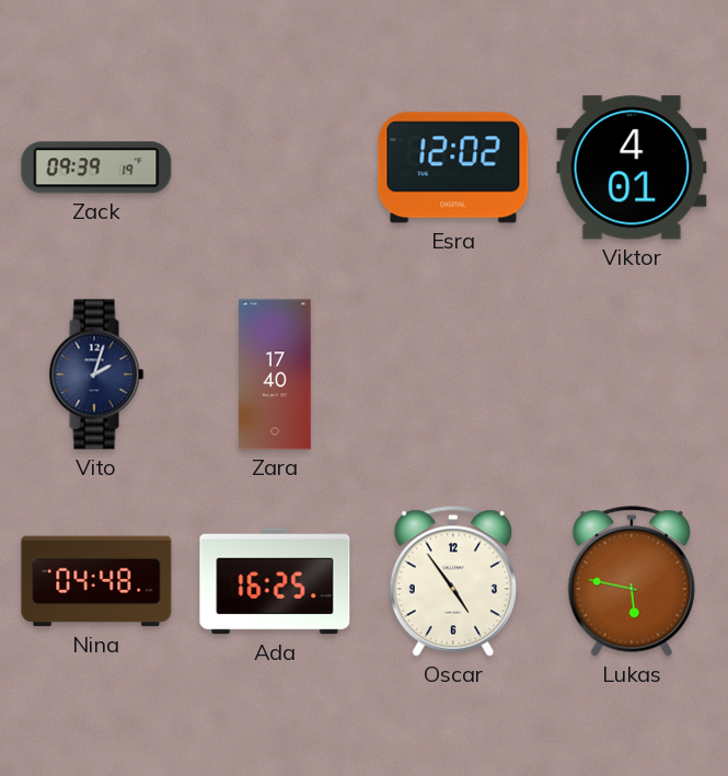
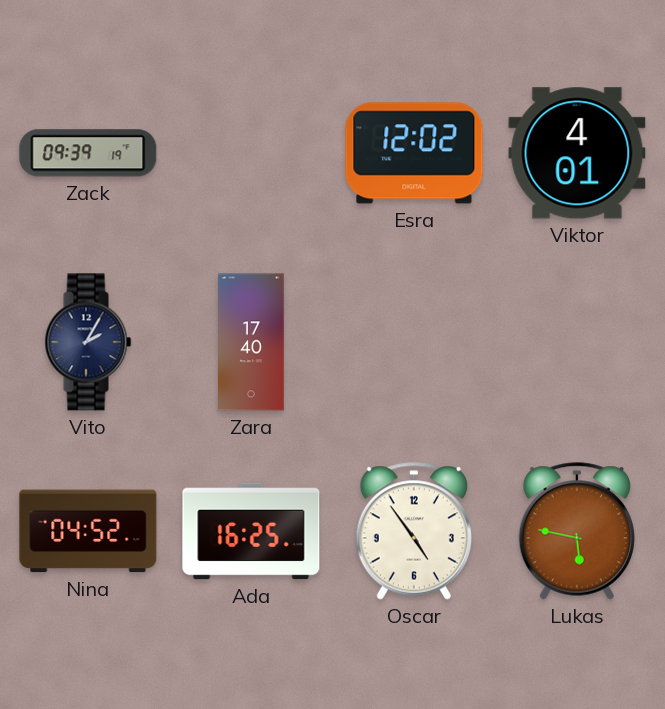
Vito: 2:03 -> 2:05
Nina: 04:48 -> 04:52
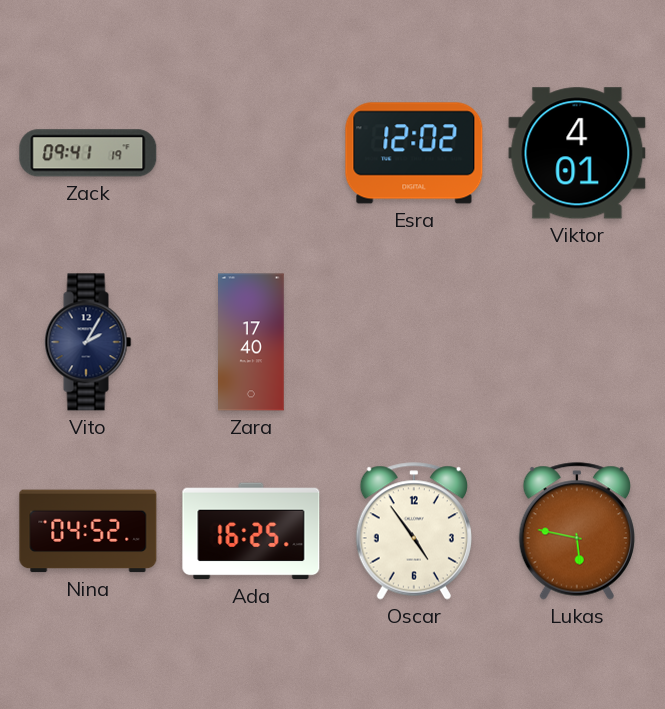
Zack: 09:39 -> 09:41
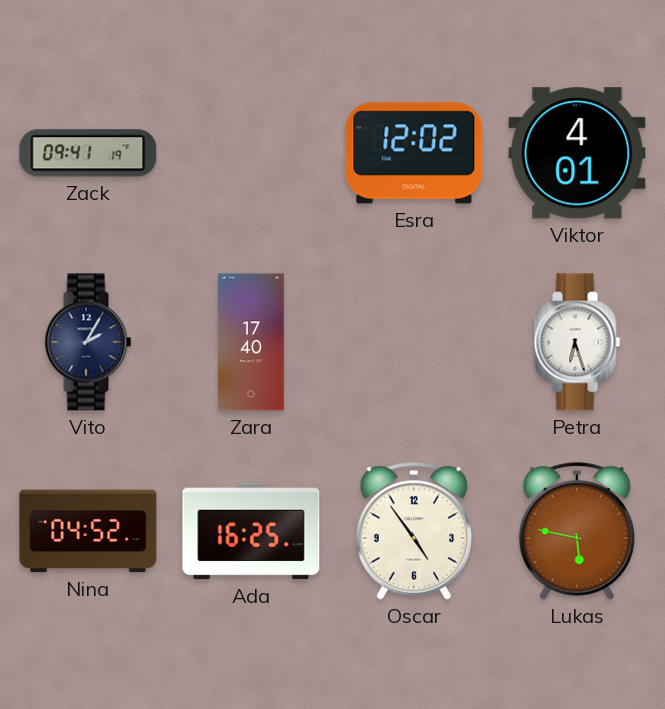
Petra: none -> 6:27
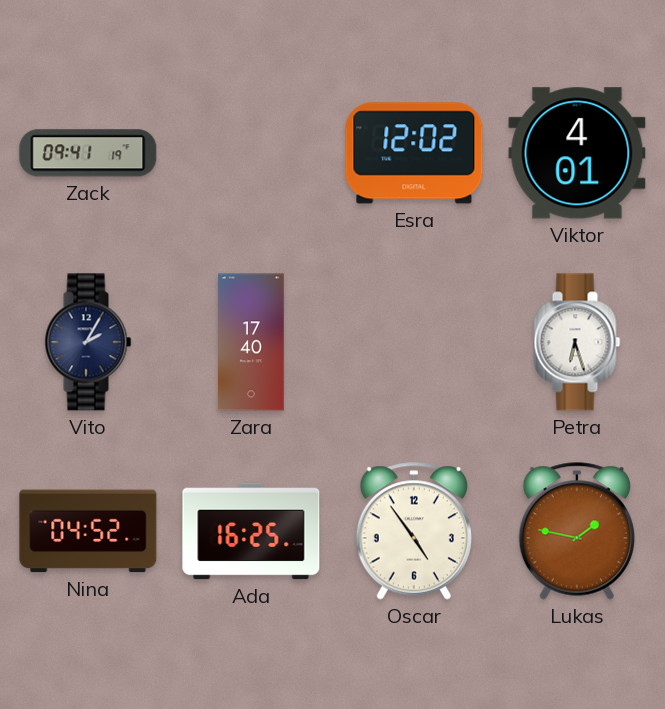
Lukas: 5:47 -> 1:47
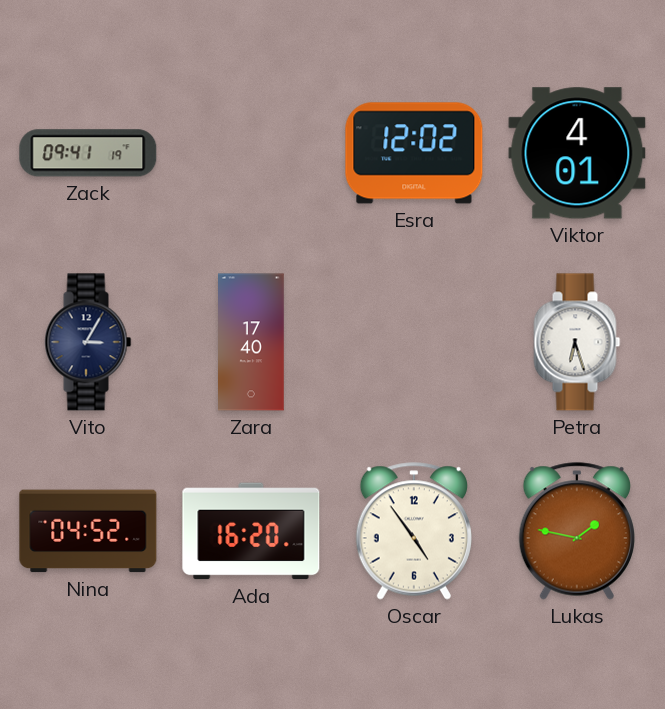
Vito: 2:05 -> 3:05
Ada: 16:25 -> 16:20
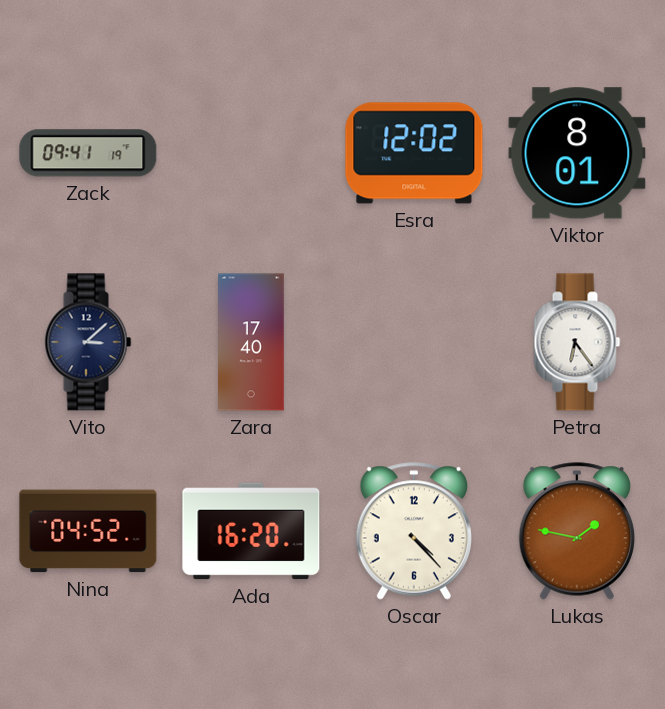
Viktor: 4:01 -> 8:01
Vito: 3:05 -> 3:08
Petra: 6:27 -> 6:24
Oscar: 4:54 -> 4:23
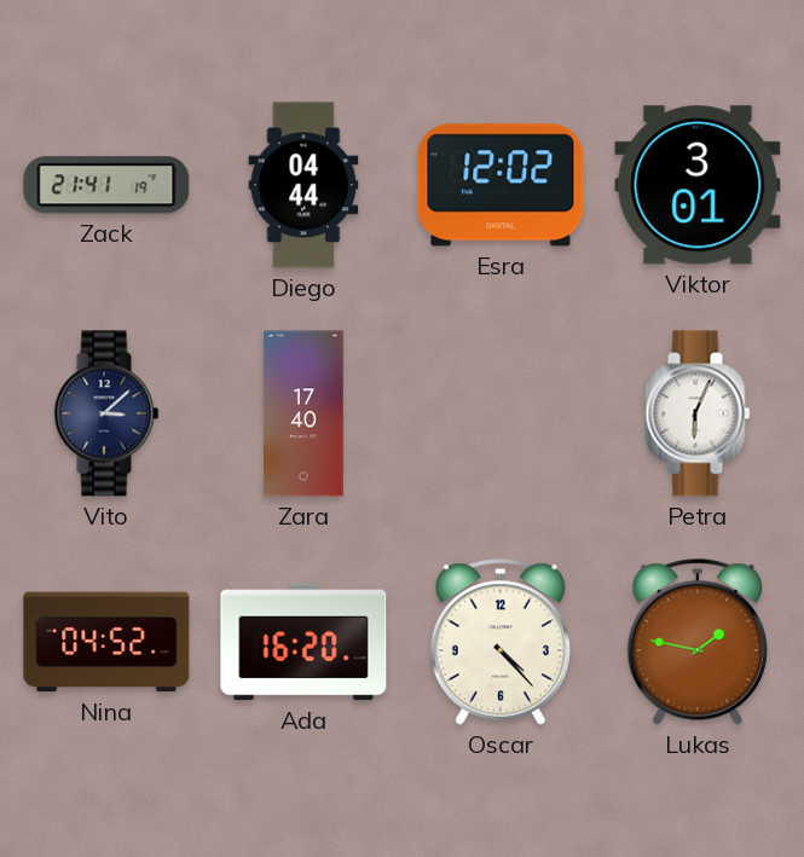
Zack: 09:41 -> 21:41
Diego: none -> 04:44
Viktor: 8:01 -> 3:01
Petra: 6:24 -> 6:04
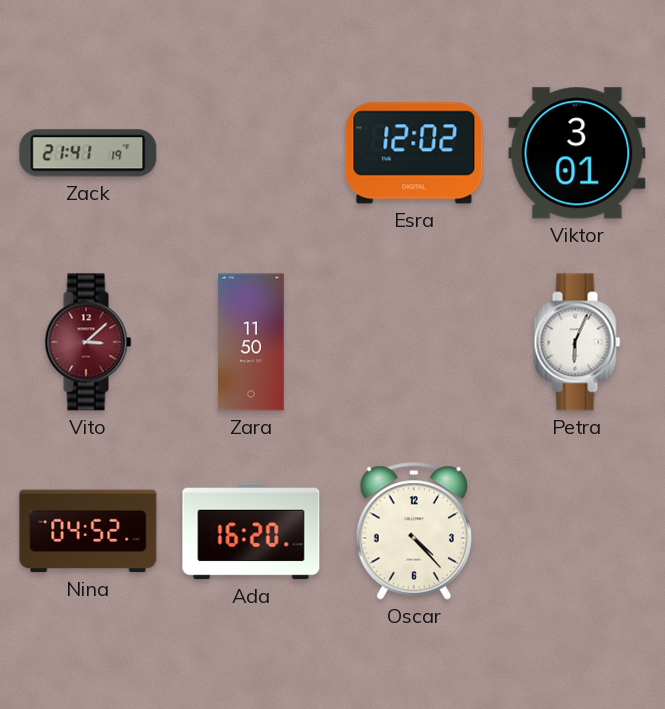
Diego: 04:44 -> none
Vito dial: navy -> burgundy
Zara: 17:40 -> 11:50
Lukas: 1:47 -> none
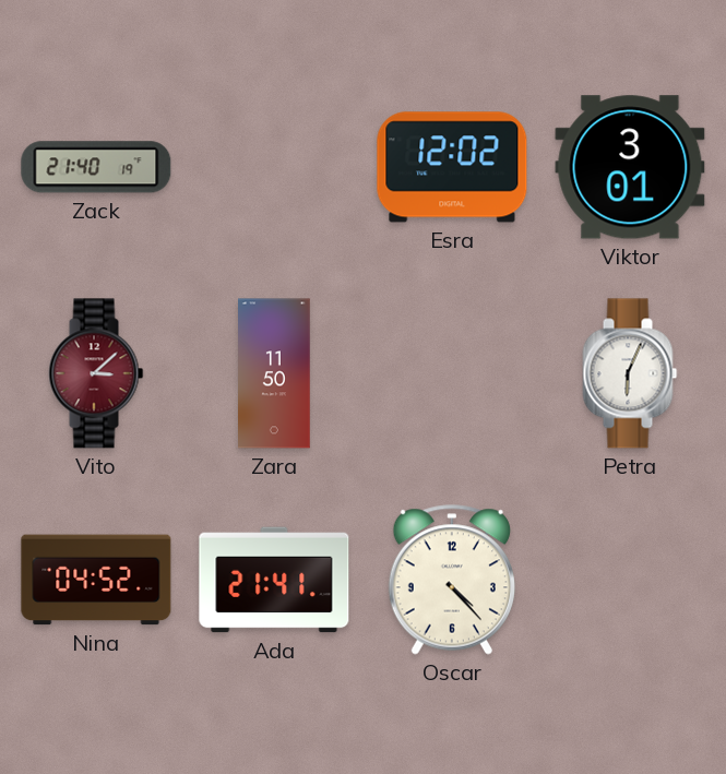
Zack: 21:41 -> 21:40
Ada: 16:20 -> 21:41
